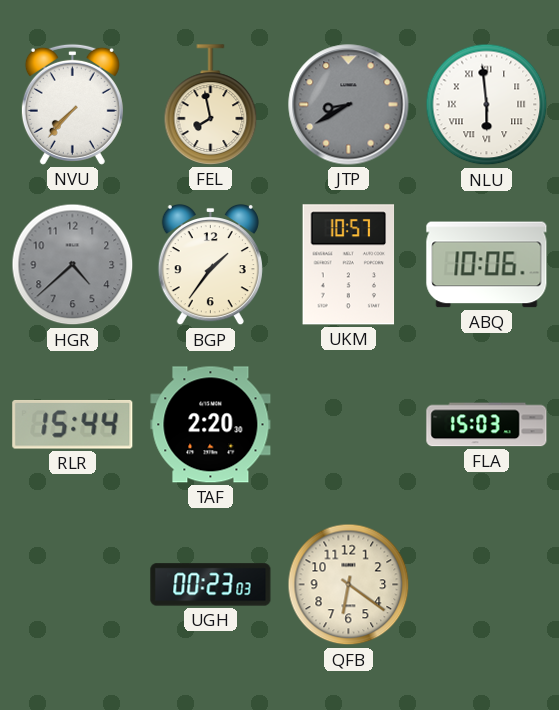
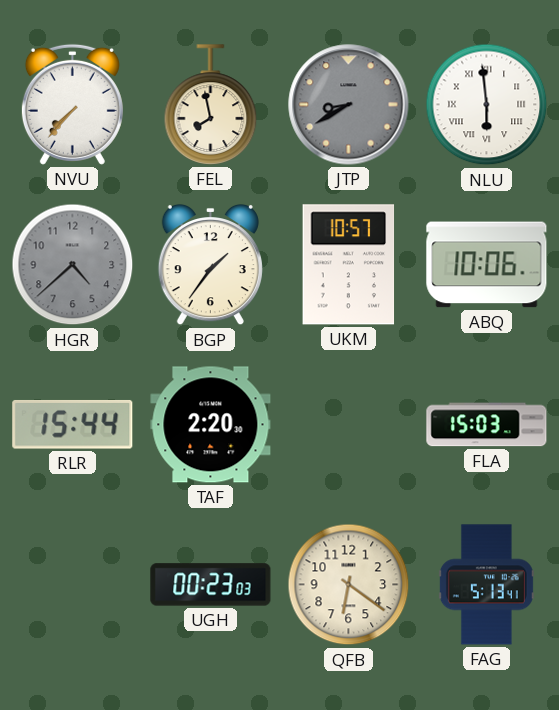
FAG: none -> 5:13
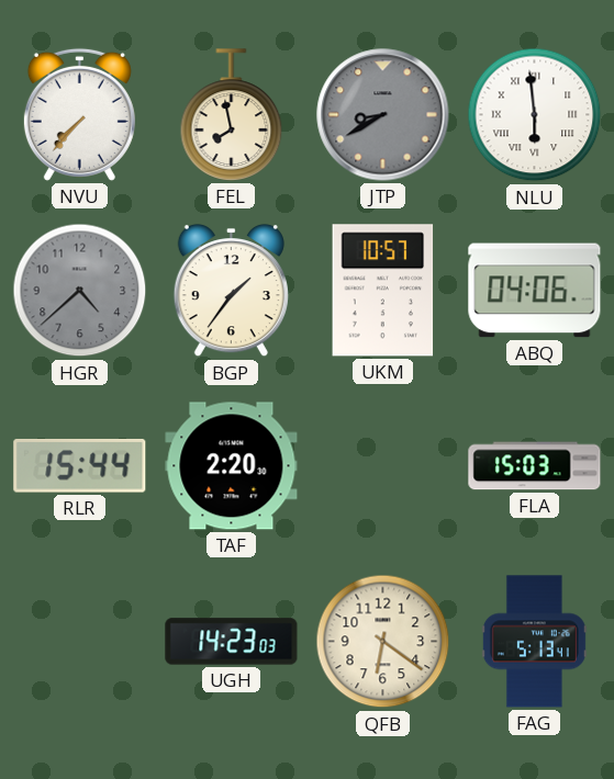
ABQ: 10:06 -> 04:06
UGH: 00:23 -> 14:23
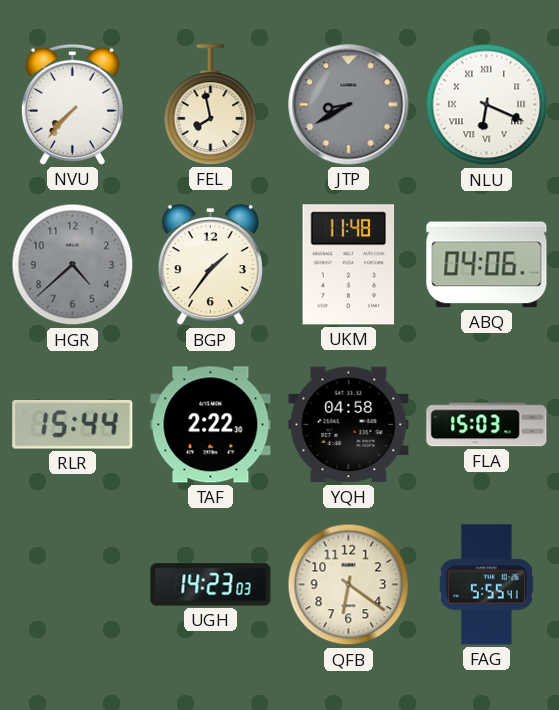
NLU: 5:59 -> 6:19
UKM: 10:57 -> 11:48
TAF: 2:20 -> 2:22
YQH: none -> 04:58
FAG: 5:13 -> 5:55
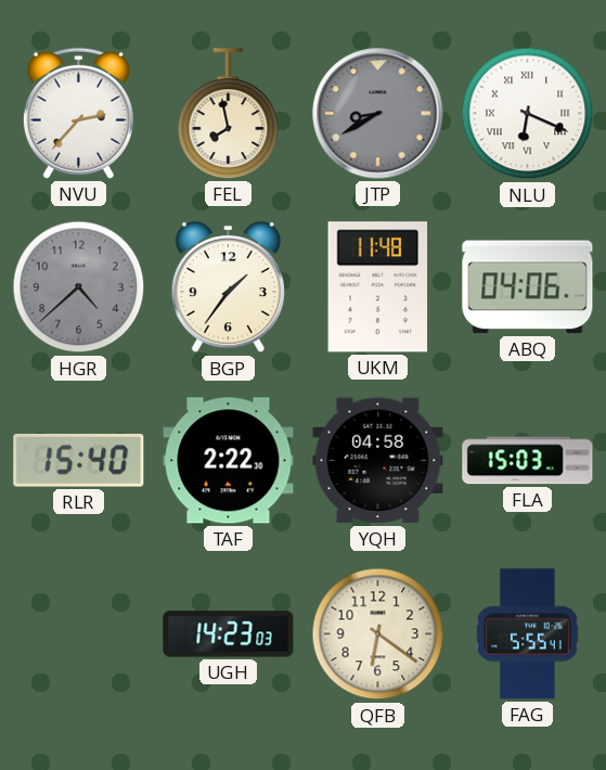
NVU: 7:37 -> 2:37
RLR: 15:44 -> 15:40
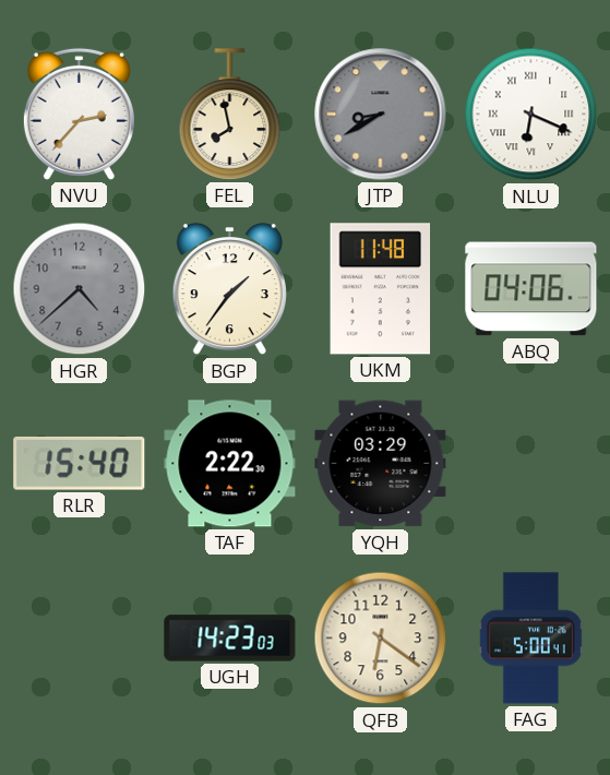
YQH: 04:58 -> 03:29
FLA: 15:03 -> none
FAG: 5:55 -> 5:00
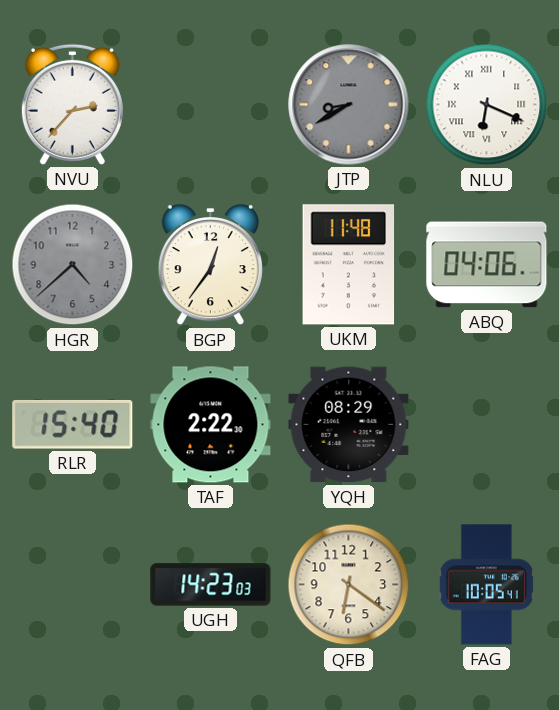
FEL: 7:58 -> none
BGP: 1:36 -> 12:36
YQH: 03:29 -> 08:29
FAG: 5:00 -> 10:05
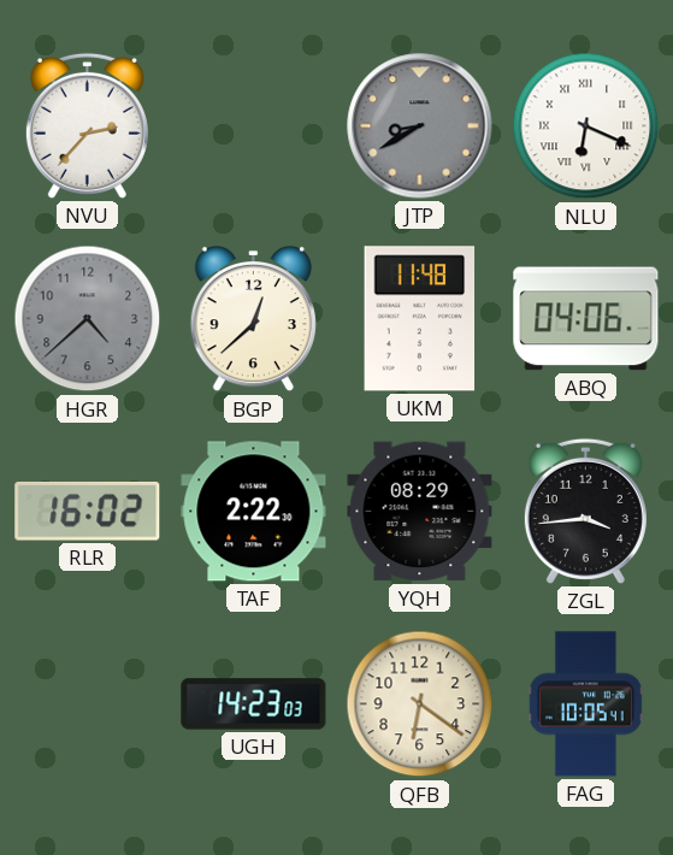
BGP: 12:36 -> 12:38
RLR: 15:40 -> 16:02
ZGL: none -> 3:44
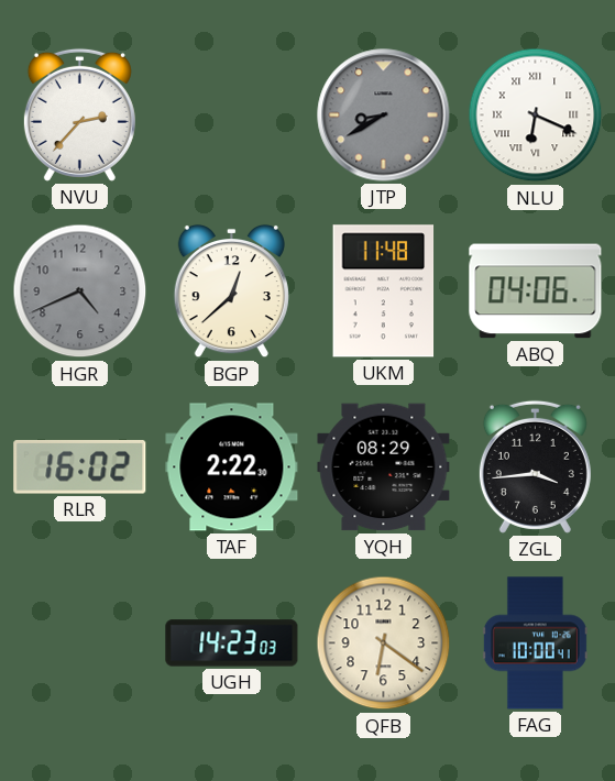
HGR: 4:38 -> 4:41
FAG: 10:05 -> 10:00
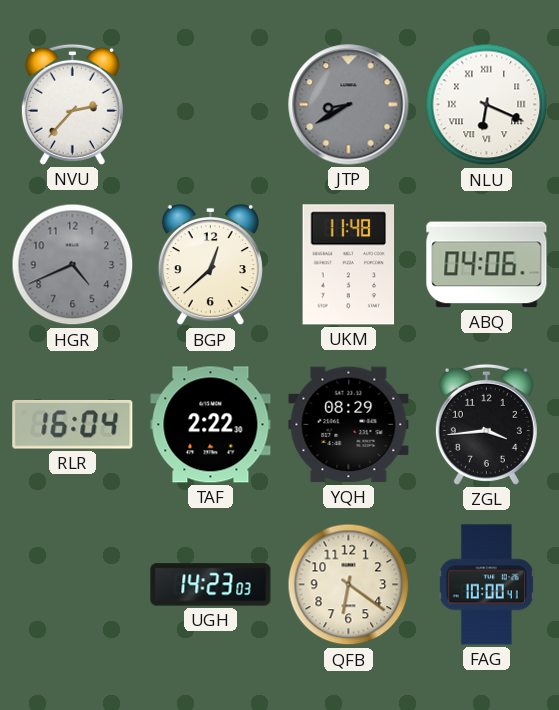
RLR: 16:02 -> 16:04
